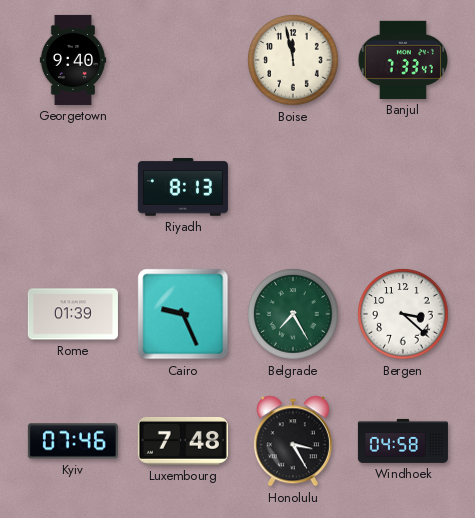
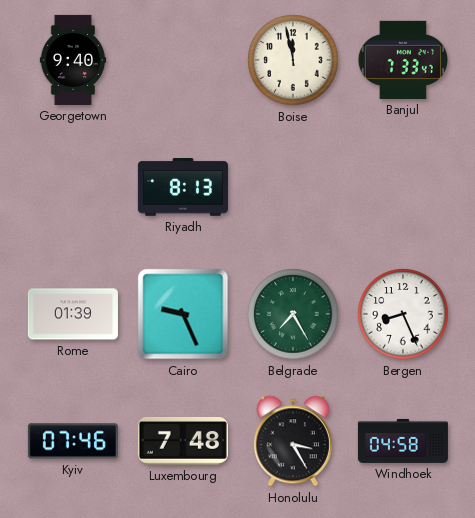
Bergen: 3:22 -> 8:26
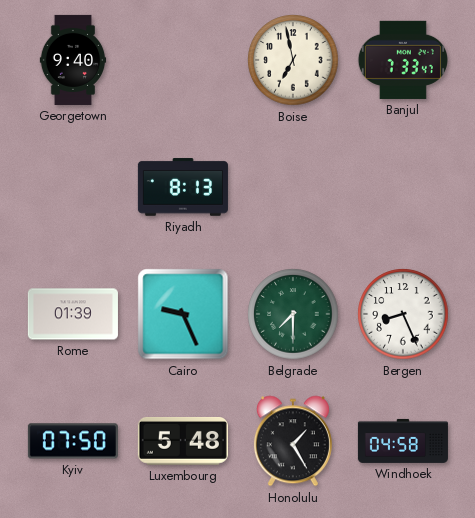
Boise: 11:58 -> 6:58
Belgrade: 7:25 -> 7:30
Kyiv: 07:46 -> 07:50
Luxembourg: 7:48 -> 5:48
Honolulu: 3:25 -> 1:25
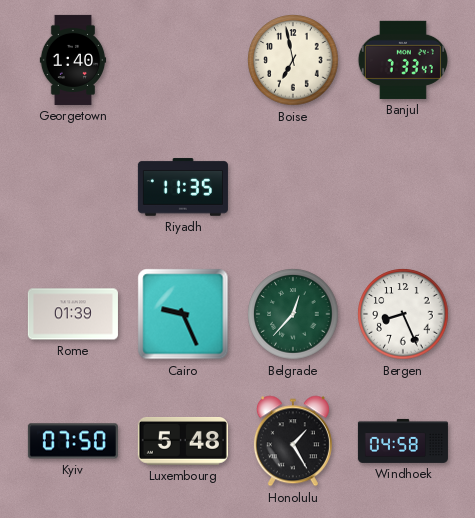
Georgetown: 9:40 -> 1:40
Riyadh: 8:13 -> 11:35
Belgrade: 7:30 -> 12:37
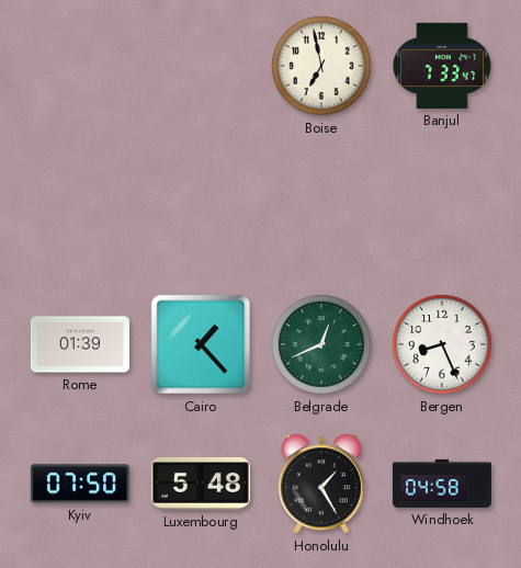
Georgetown: 1:40 -> none
Riyadh: 11:35 -> none
Cairo: 9:26 -> 1:23
Belgrade: 12:37 -> 12:41
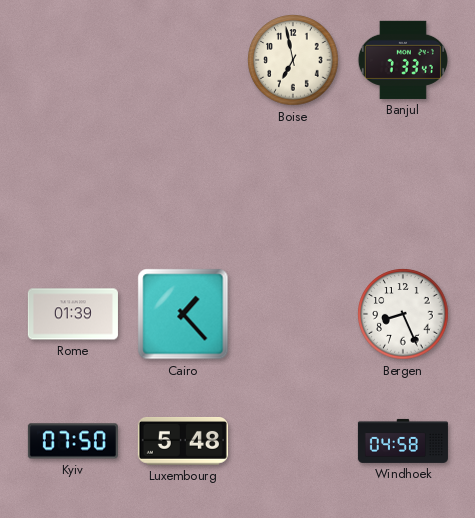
Belgrade: 12:41 -> none
Honolulu: 1:25 -> none
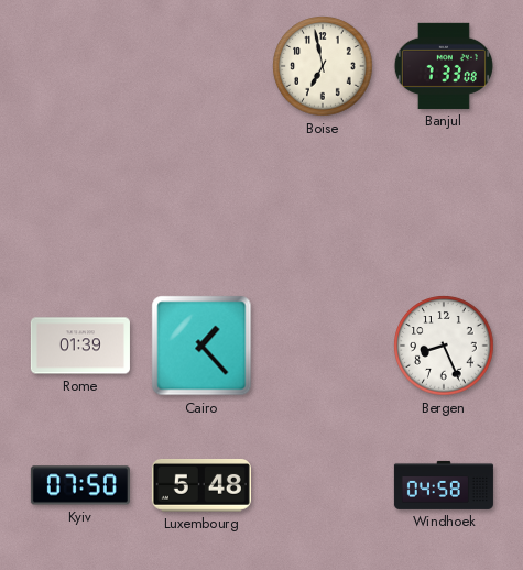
Banjul: 7:33:47 -> 7:33:08
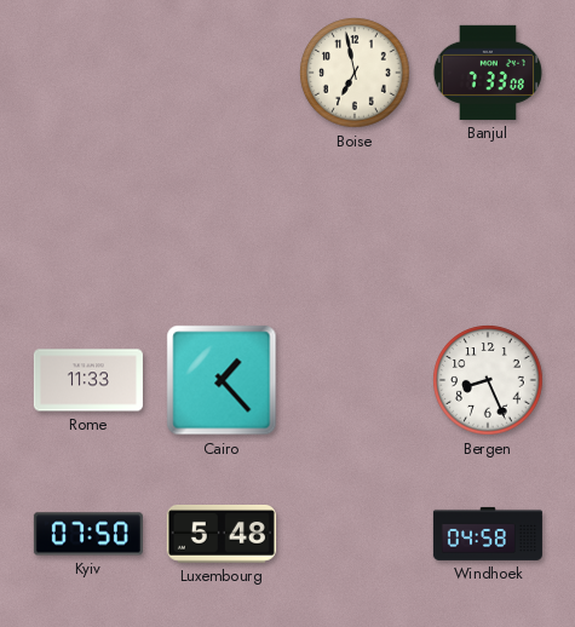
Rome: 01:39 -> 11:33
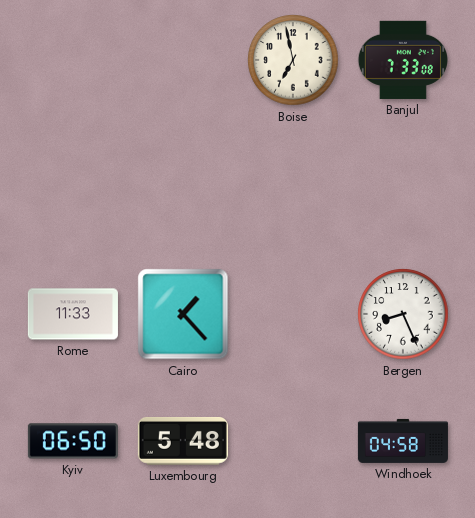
Kyiv: 07:50 -> 06:50
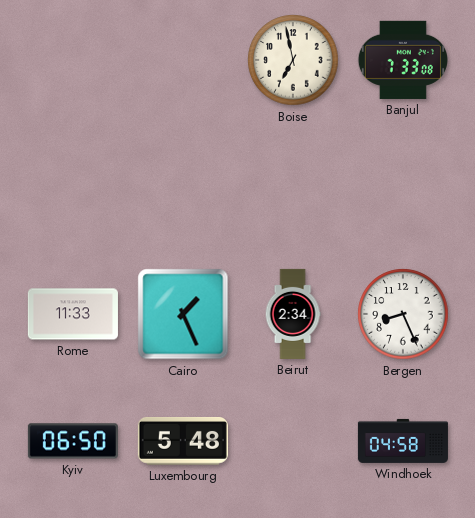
Cairo: 1:23 -> 1:26
Beirut: none -> 2:34
